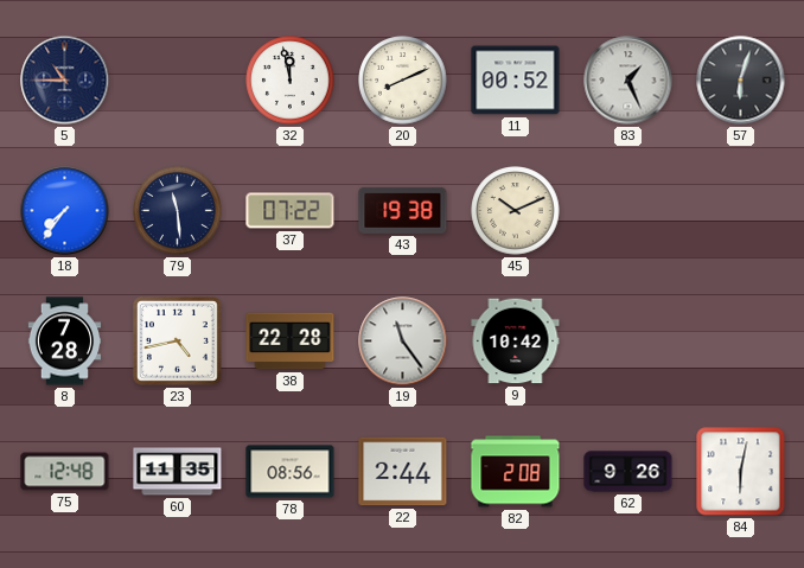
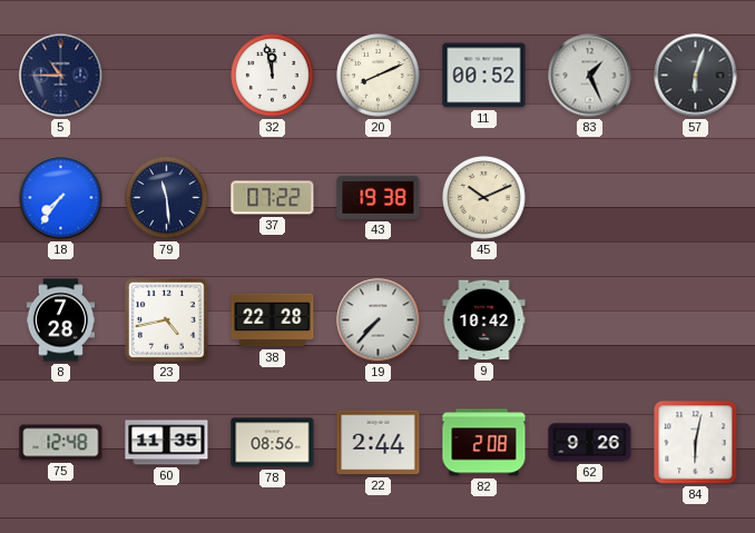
19: 11:24 -> 7:37
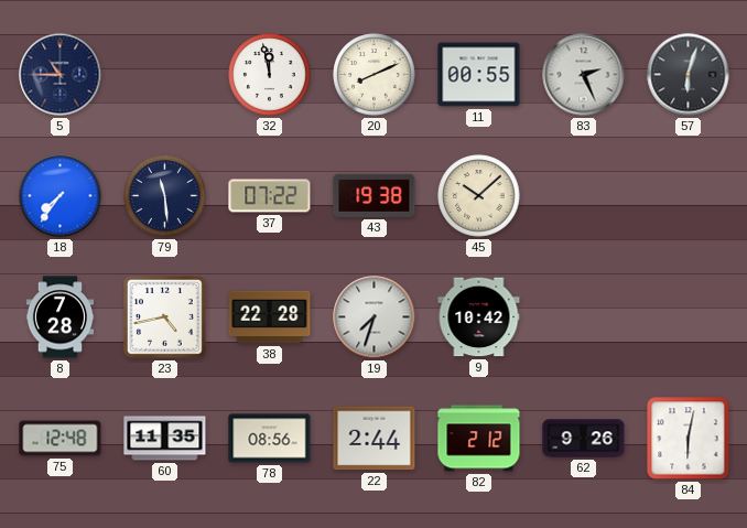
11: 00:52 -> 00:55
83: 1:26 -> 2:26
45: 10:11 -> 10:08
19: 7:37 -> 7:33
82: 2:08 -> 2:12
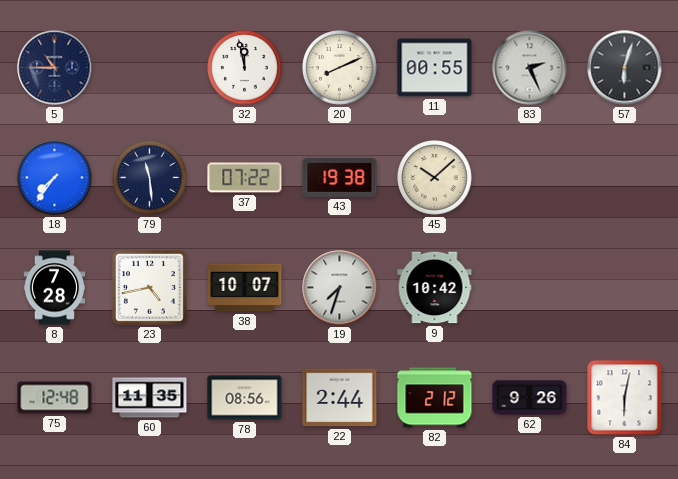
38: 22:28 -> 10:07
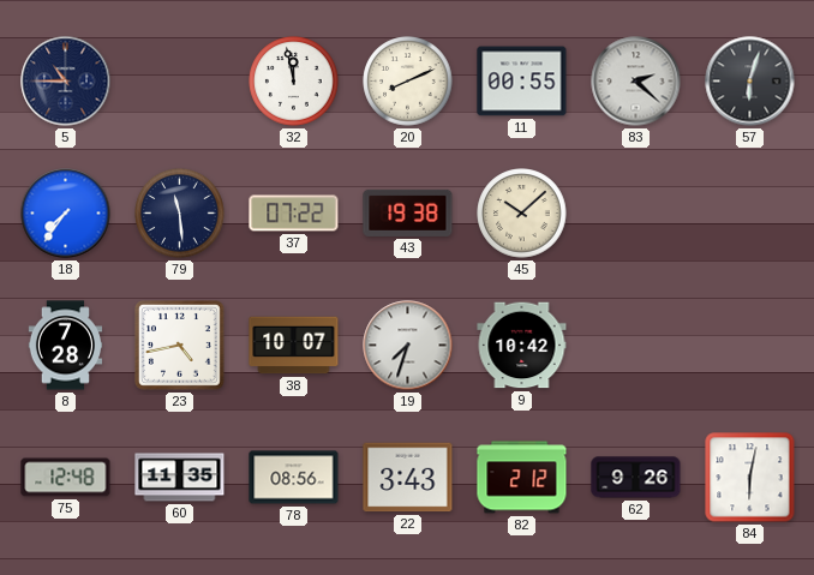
83: 2:26 -> 2:22
22: 2:44 -> 3:43
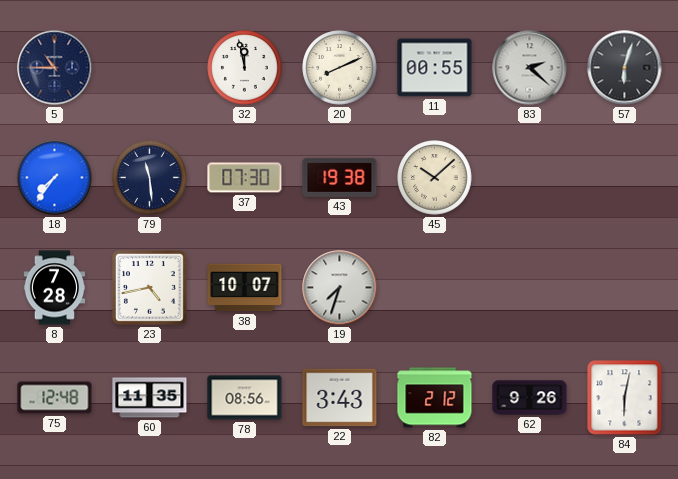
37: 07:22 -> 07:30
9: 10:42 -> none
